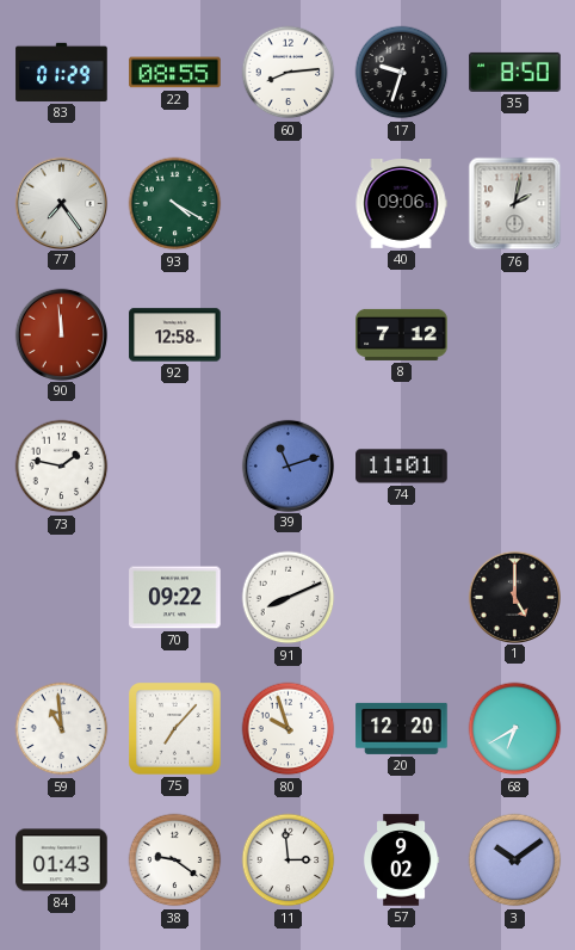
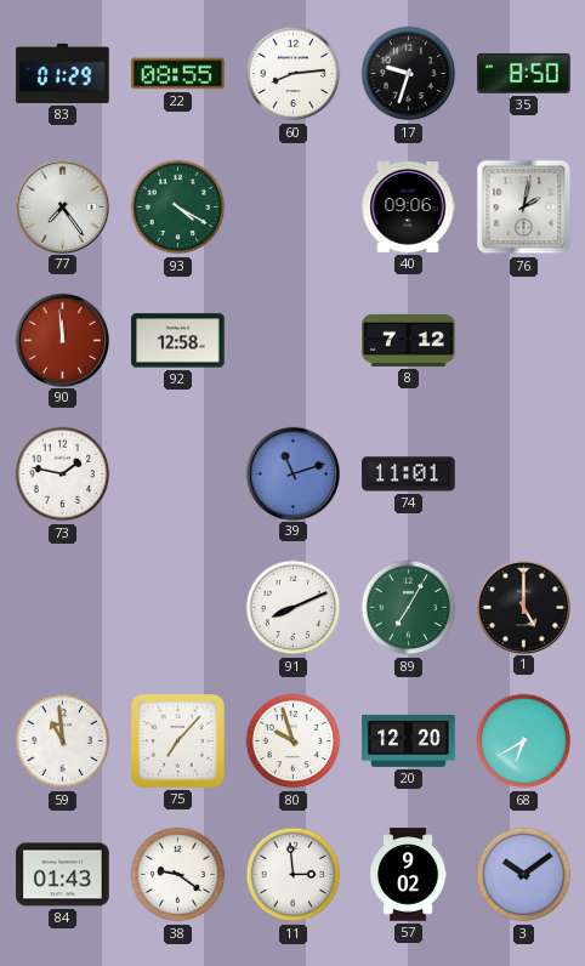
70: 09:22 -> none
89: none -> 7:05
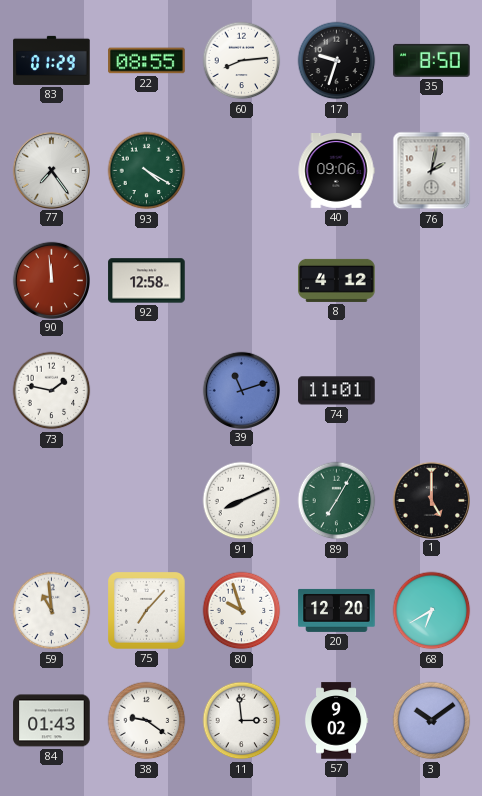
8: 7:12 -> 4:12
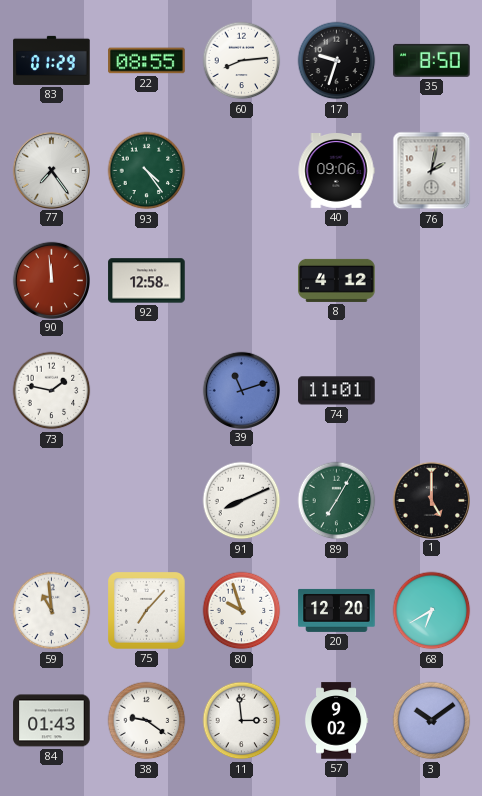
93: 4:20 -> 4:24
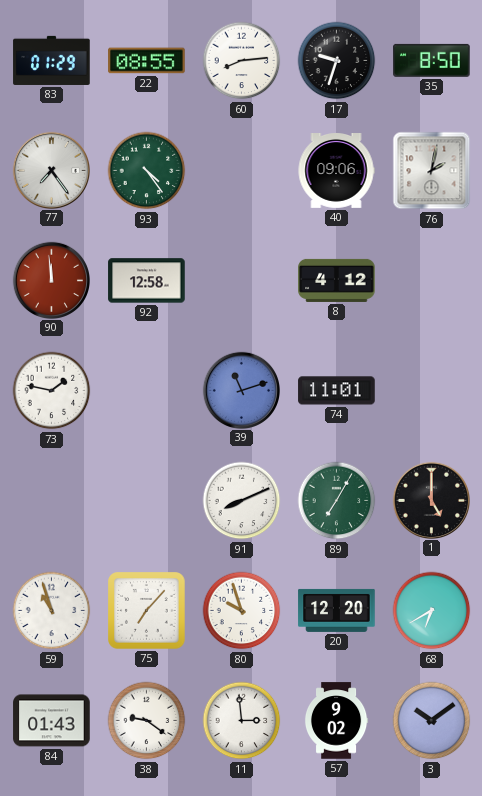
59: 10:59 -> 10:57
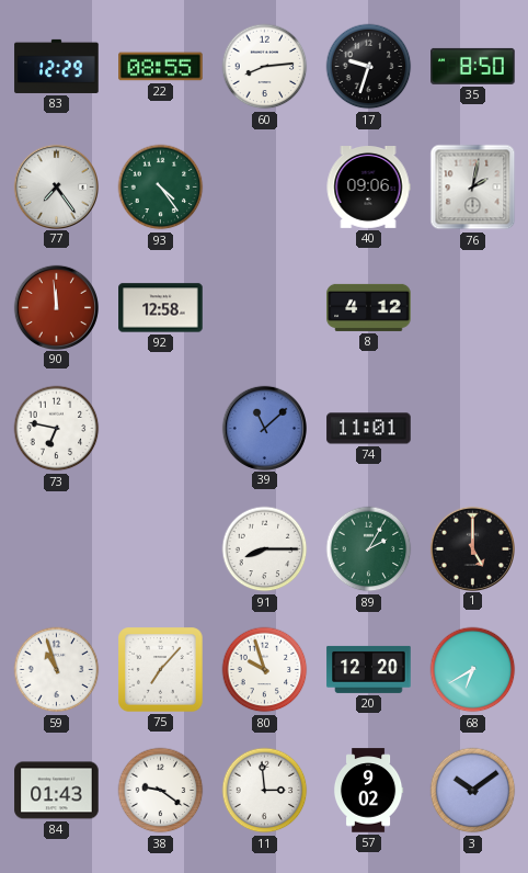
83: 01:29 -> 12:29
73: 1:47 -> 6:47
39: 11:12 -> 11:08
91: 8:11 -> 8:15
89: 7:05 -> 2:05
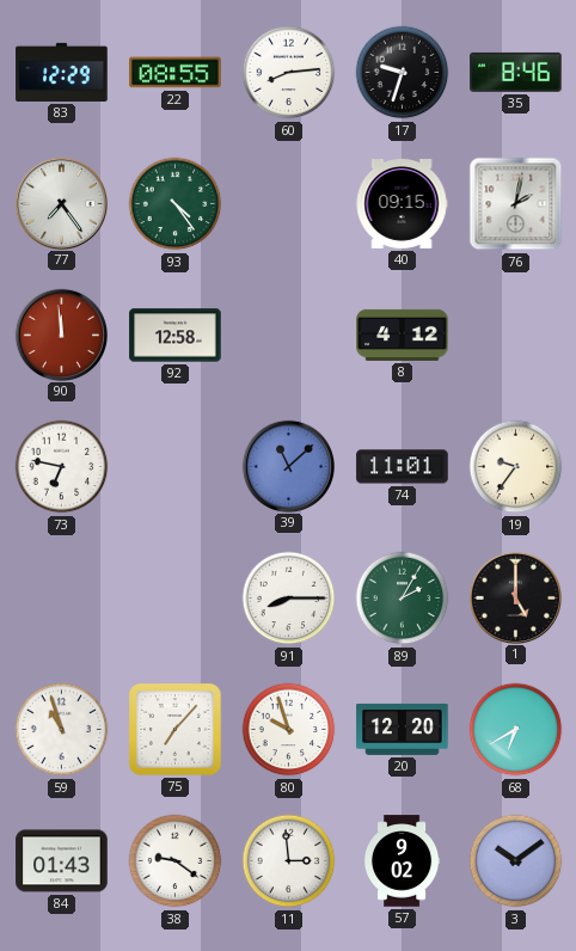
35: 8:50 -> 8:46
40: 09:06 -> 09:15
19: none -> 9:36
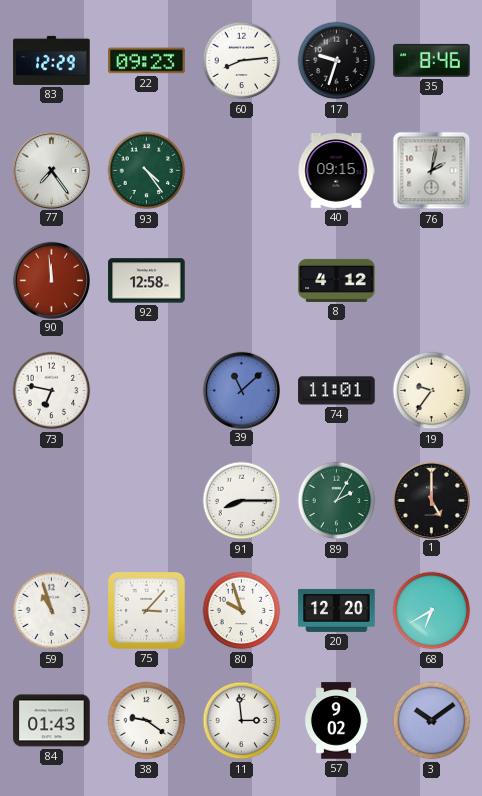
22: 08:55 -> 09:23
75: 7:07 -> 3:07
